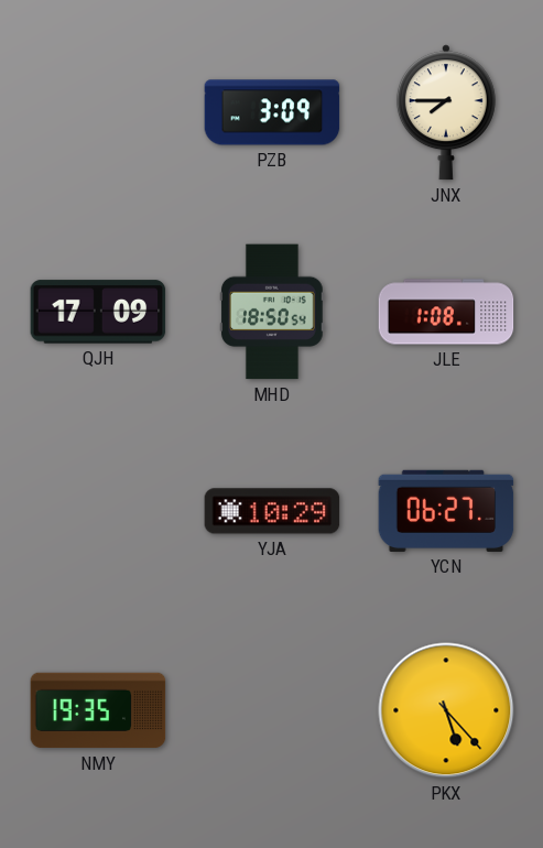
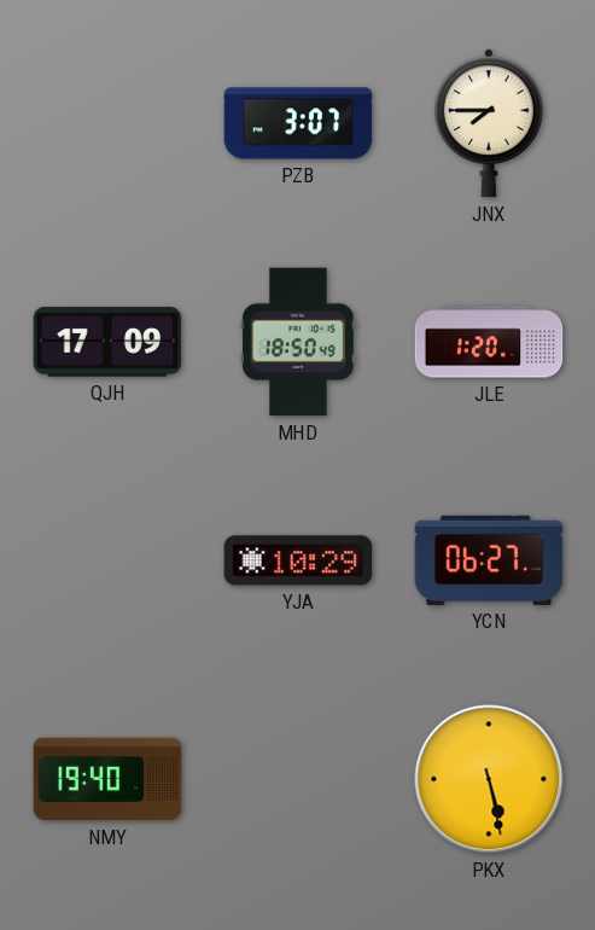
PZB: 3:09 -> 3:07
MHD: 18:50:54 -> 18:50:49
JLE: 1:08 -> 1:20
NMY: 19:35 -> 19:40
PKX: 5:23 -> 5:28
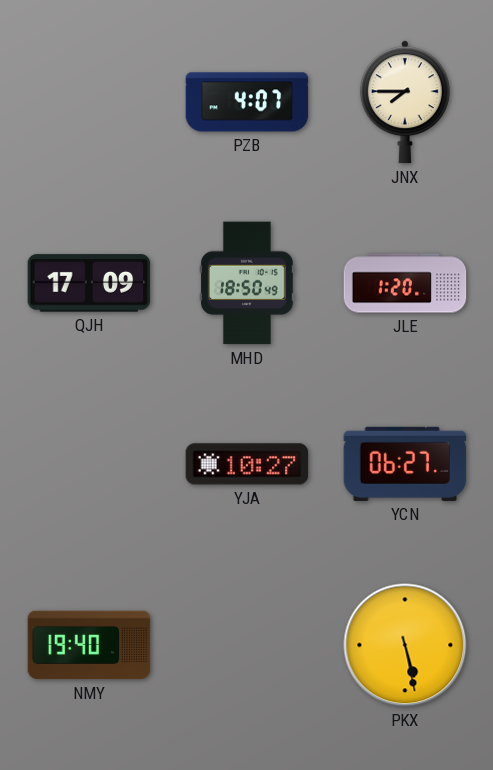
PZB: 3:07 -> 4:07
YJA: 10:29 -> 10:27
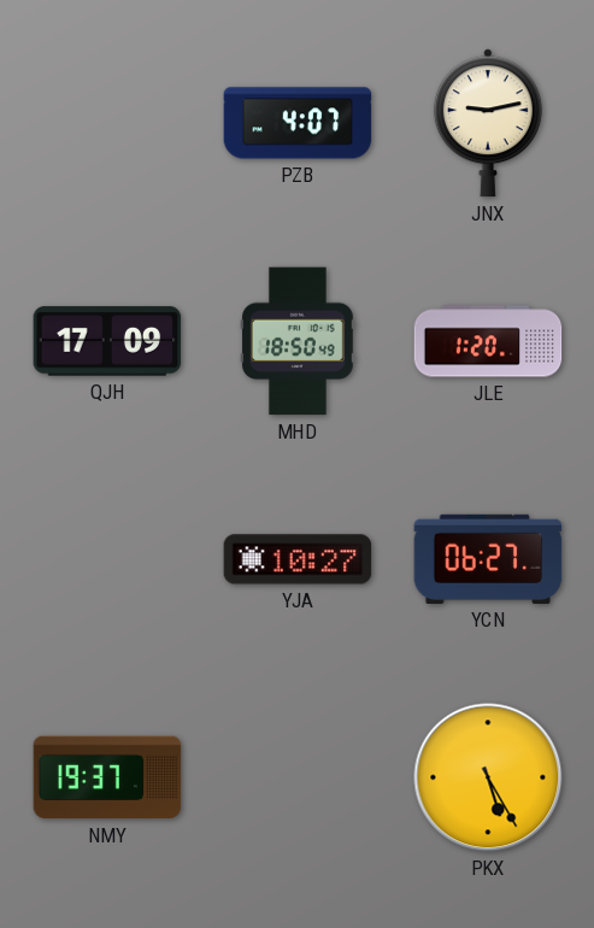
JNX: 7:45 -> 9:13
NMY: 19:40 -> 19:37
PKX: 5:28 -> 5:25
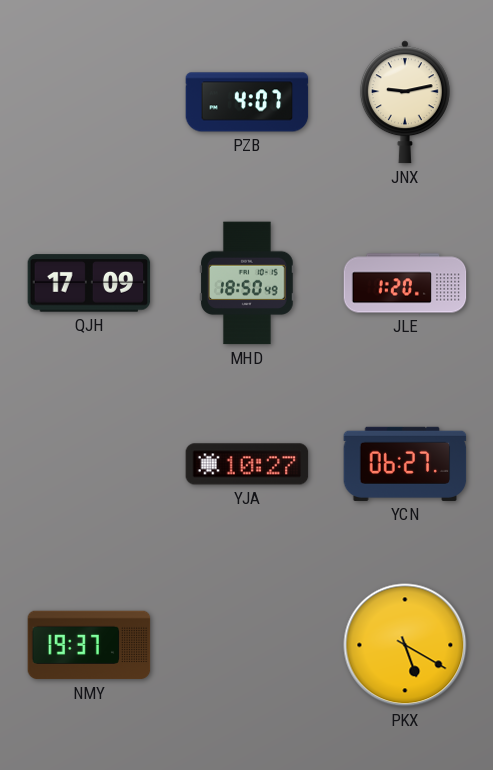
PKX: 5:25 -> 5:20
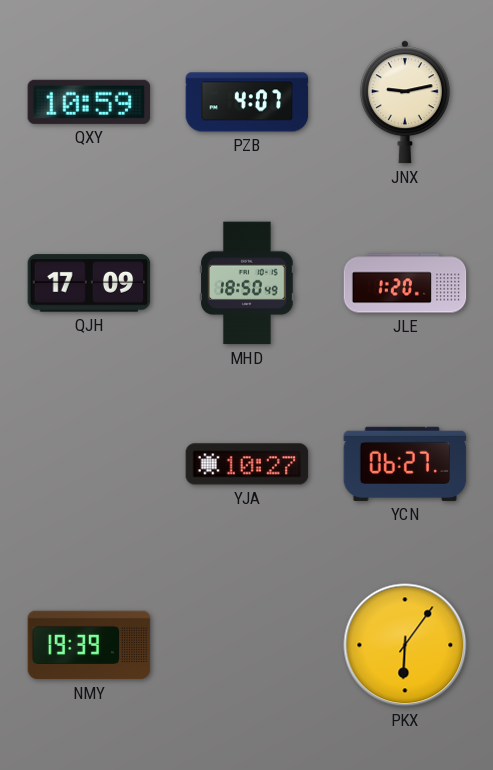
QXY: none -> 10:59
NMY: 19:37 -> 19:39
PKX: 5:20 -> 6:06
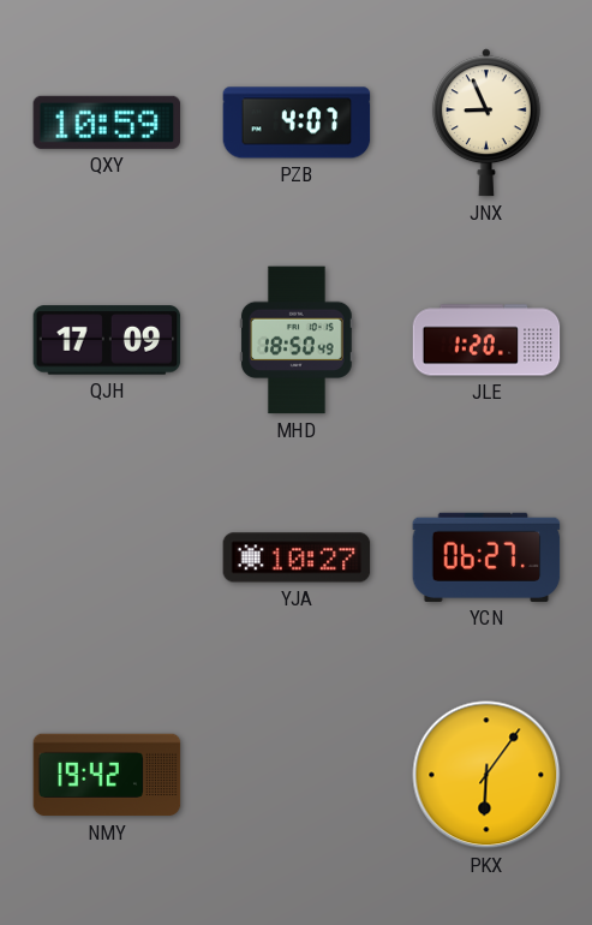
JNX: 9:13 -> 8:56
NMY: 19:39 -> 19:42
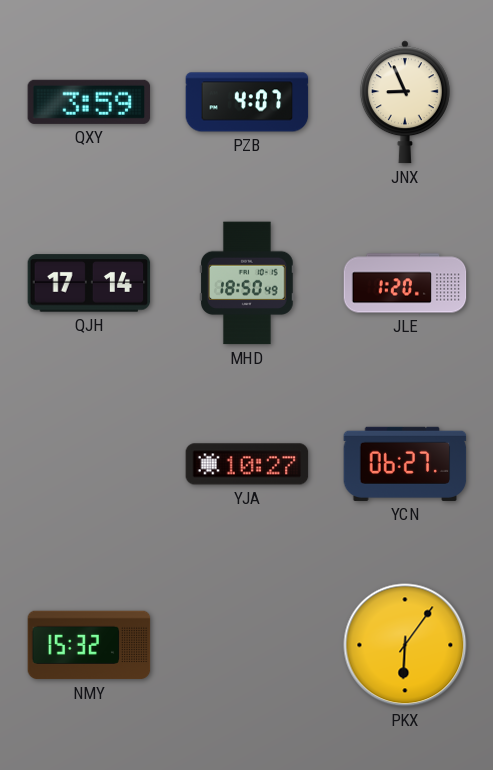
QXY: 10:59 -> 3:59
QJH: 17:09 -> 17:14
NMY: 19:42 -> 15:32
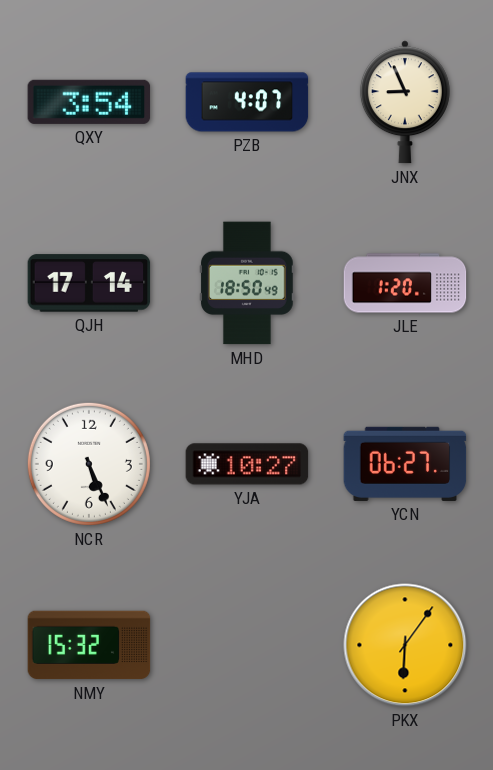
QXY: 3:59 -> 3:54
NCR: none -> 5:26
